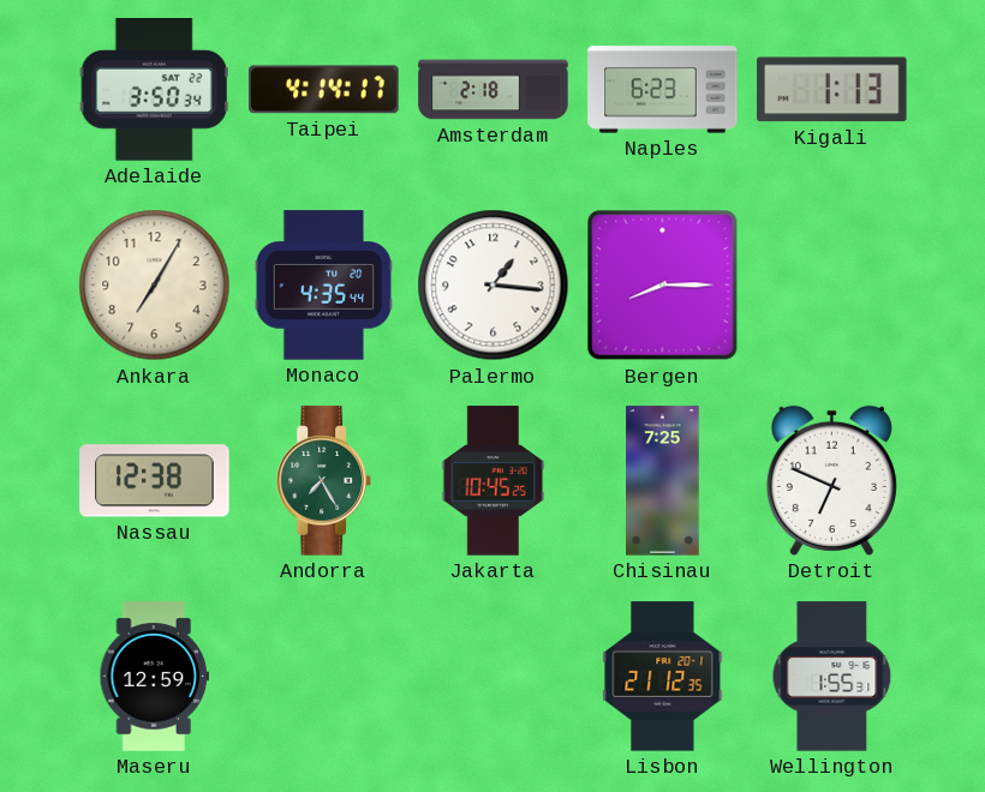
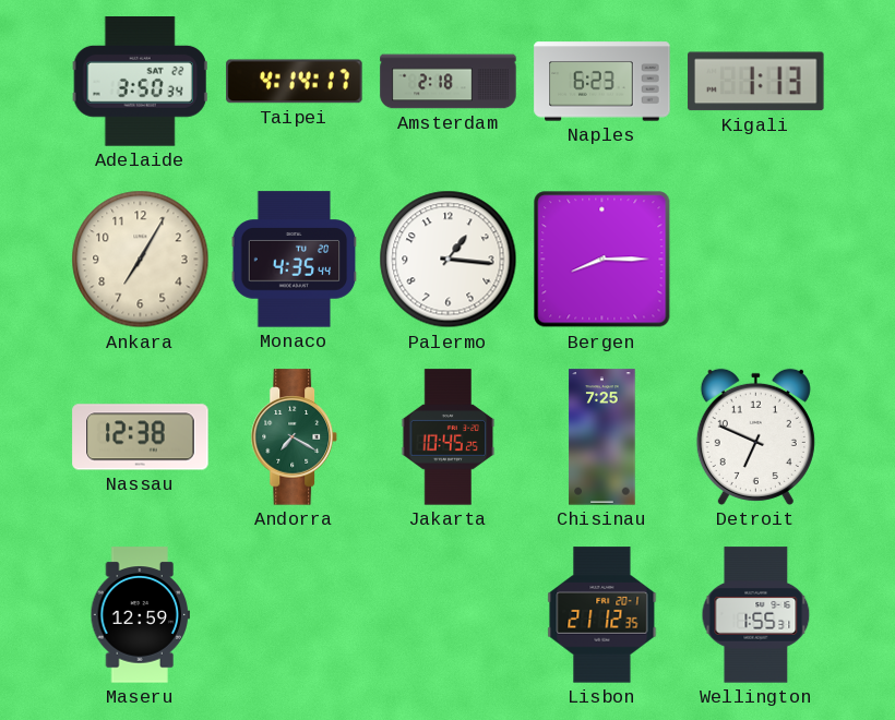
Andorra: 7:25 -> 7:20
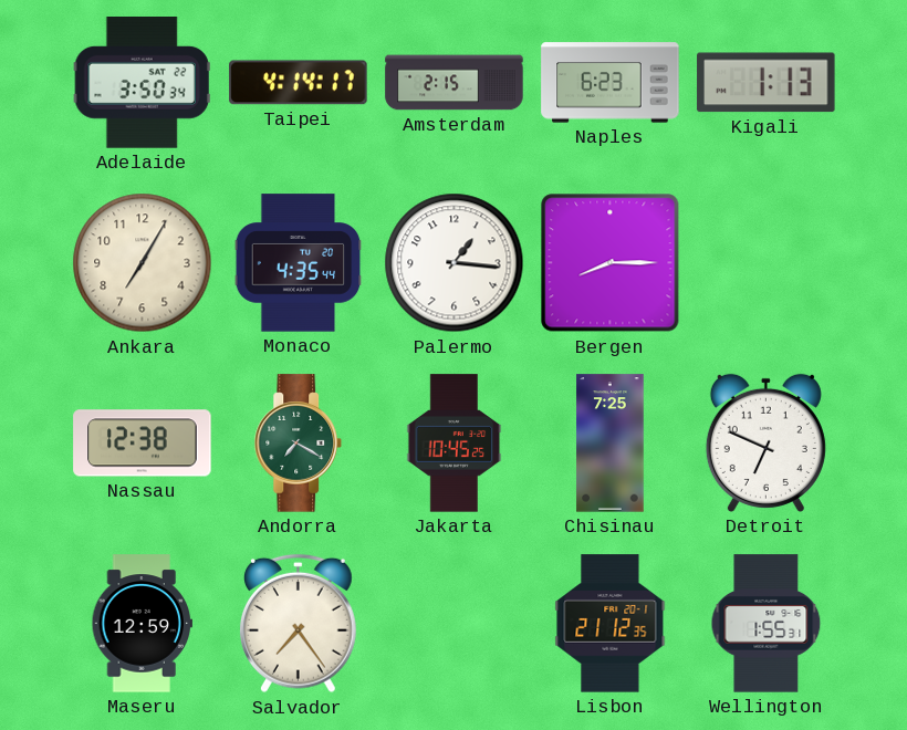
Amsterdam: 2:18 -> 2:15
Salvador: none -> 7:24
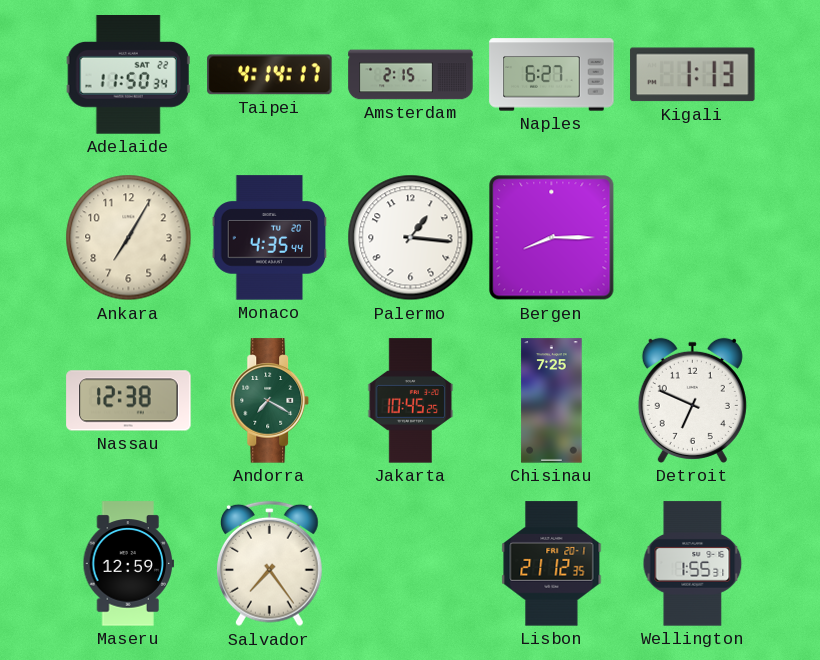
Adelaide: 3:50 -> 11:50
Naples: 6:23 -> 6:27
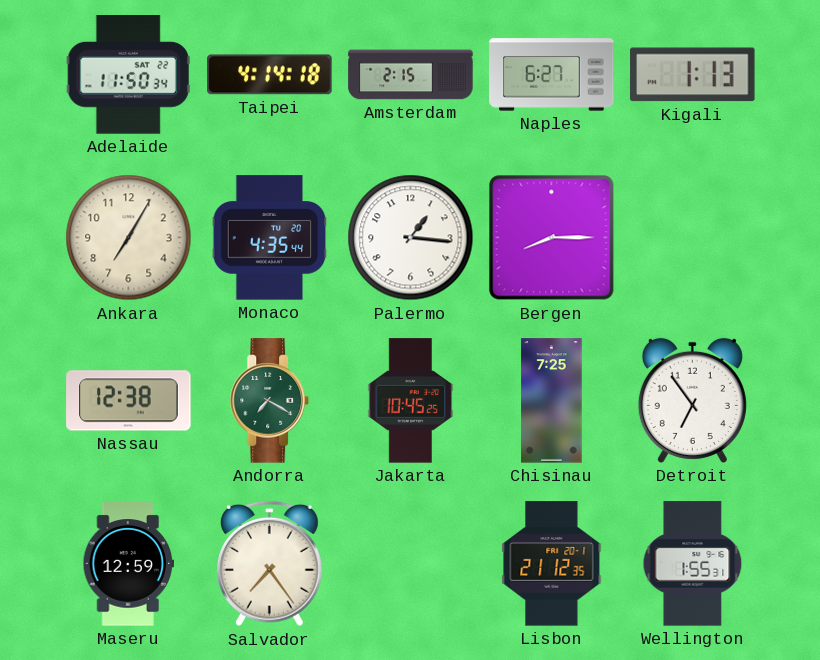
Taipei: 4:14:17 -> 4:14:18
Detroit: 6:49 -> 6:54
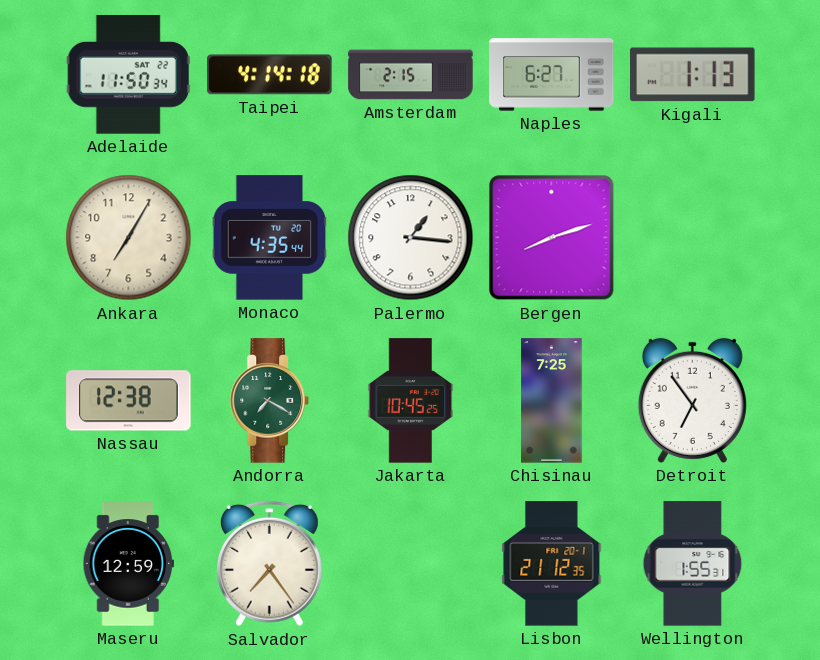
Bergen: 8:15 -> 8:12
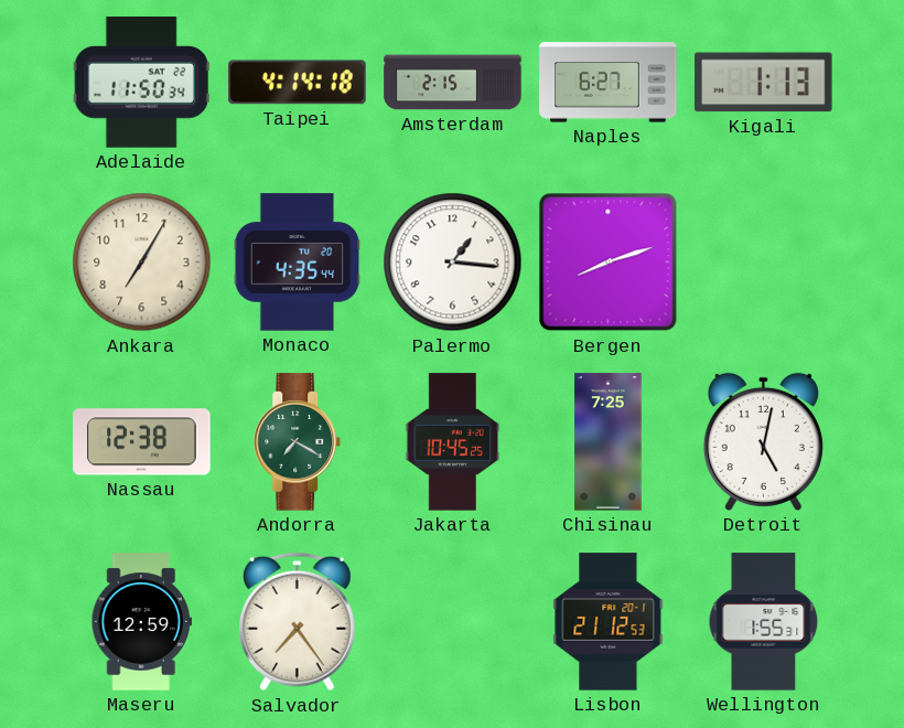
Detroit: 6:54 -> 5:02
Lisbon: 21:12:35 -> 21:12:53
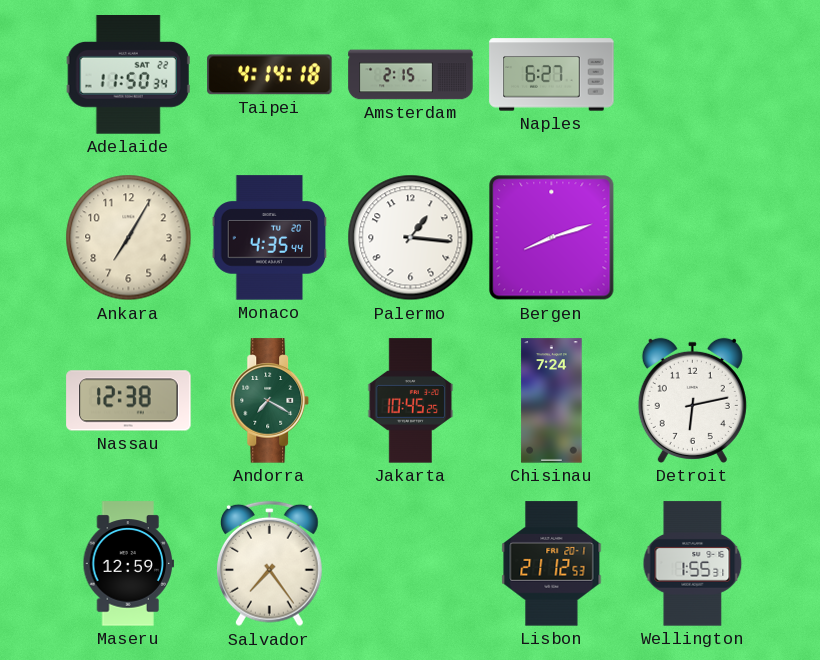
Kigali: 1:13 -> none
Chisinau: 7:25 -> 7:24
Detroit: 5:02 -> 6:13
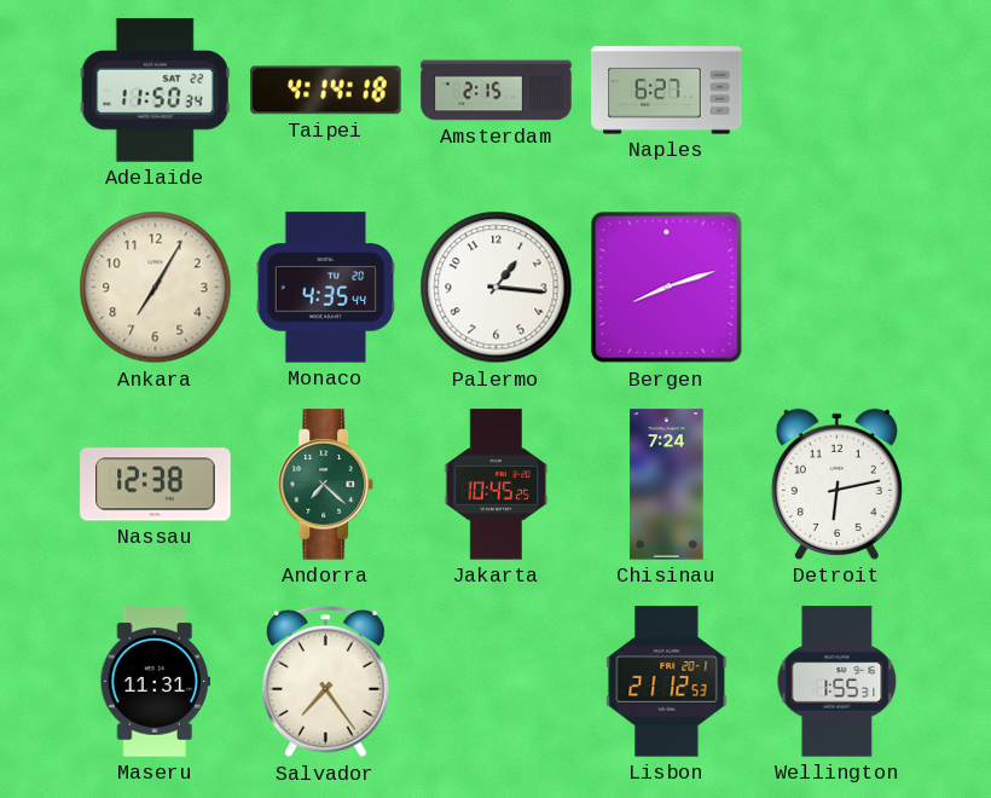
Andorra: 7:20 -> 7:22
Maseru: 12:59 -> 11:31
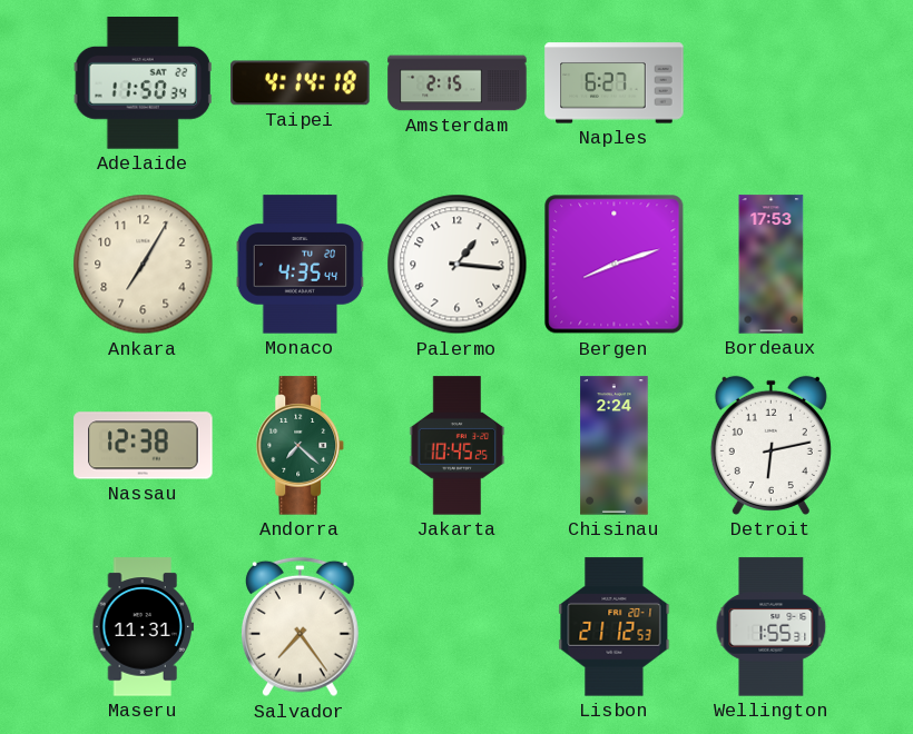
Bordeaux: none -> 17:53
Chisinau: 7:24 -> 2:24
